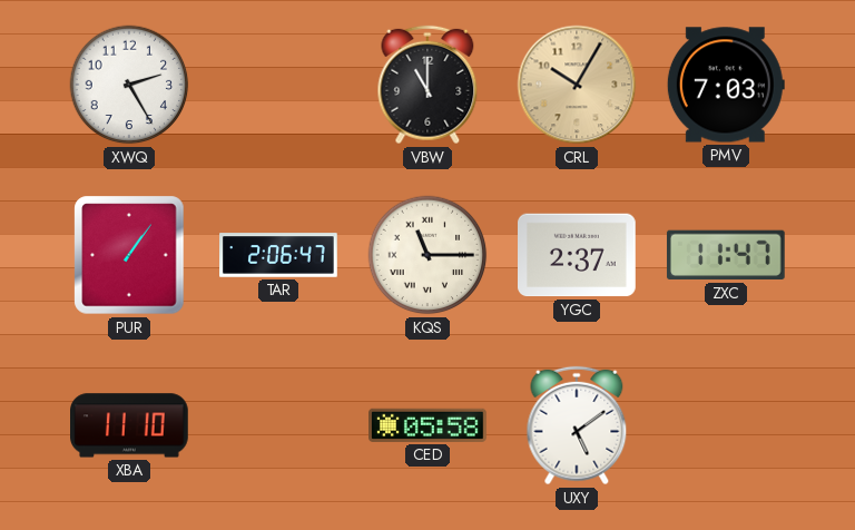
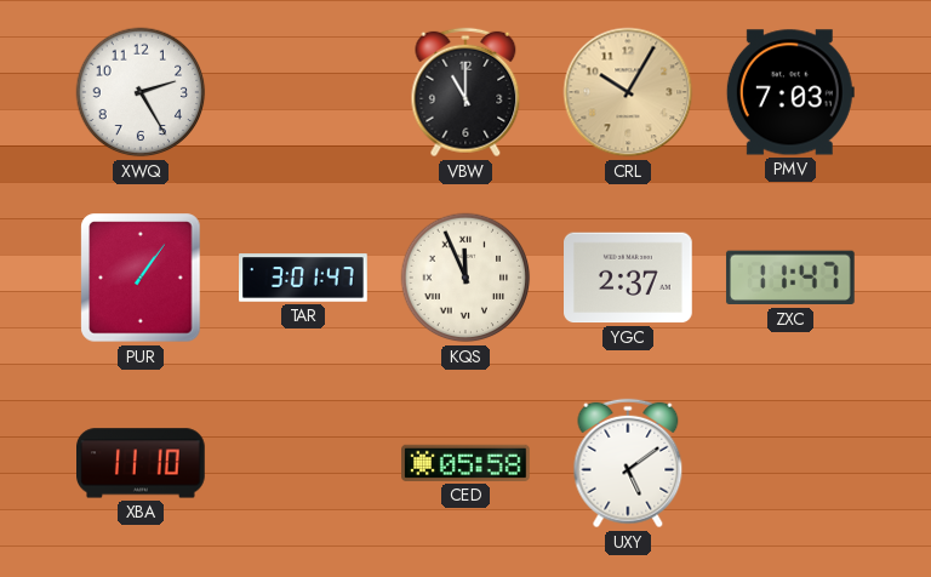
TAR: 2:06 -> 3:01
KQS: 11:15 -> 11:56
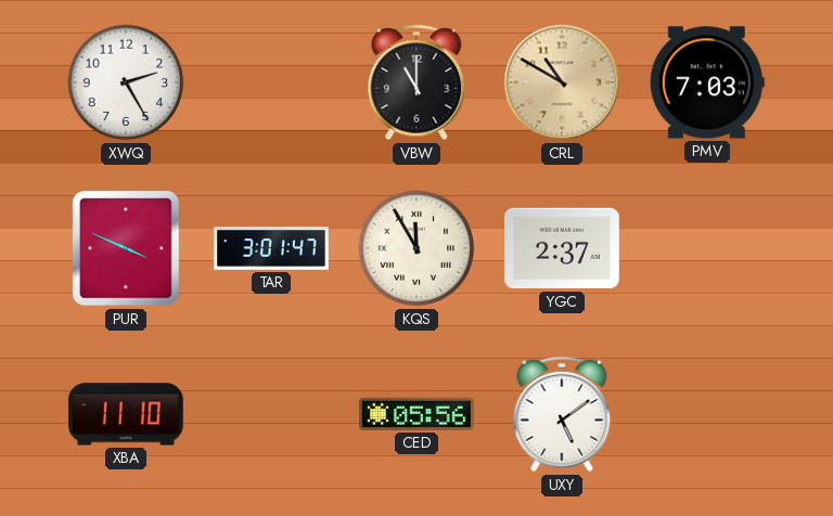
CRL: 10:05 -> 10:50
PUR: 1:06 -> 3:49
KQS: 11:56 -> 11:55
ZXC: 11:47 -> none
CED: 05:58 -> 05:56
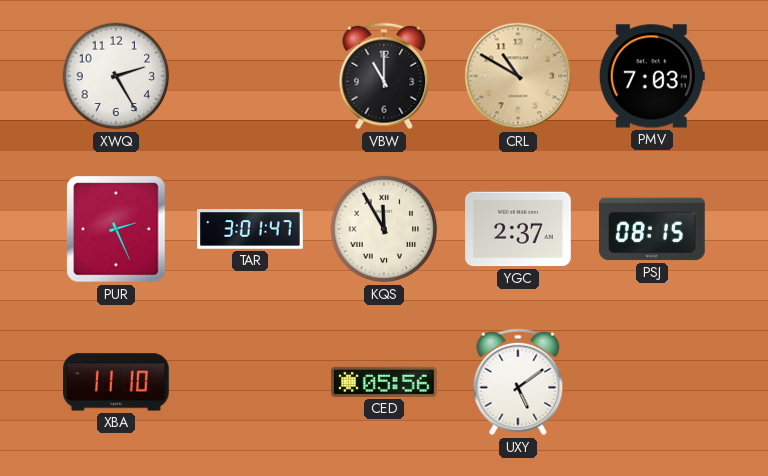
PUR: 3:49 -> 2:26
PSJ: none -> 08:15
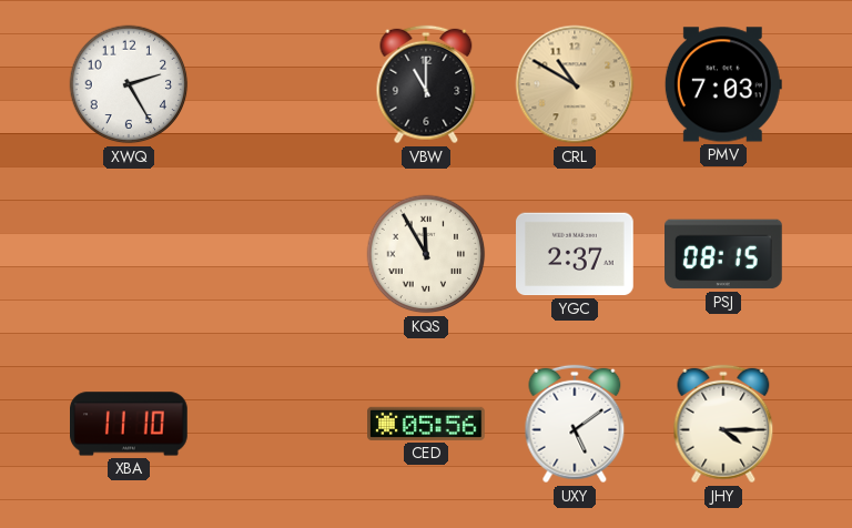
PUR: 2:26 -> none
TAR: 3:01 -> none
JHY: none -> 4:15
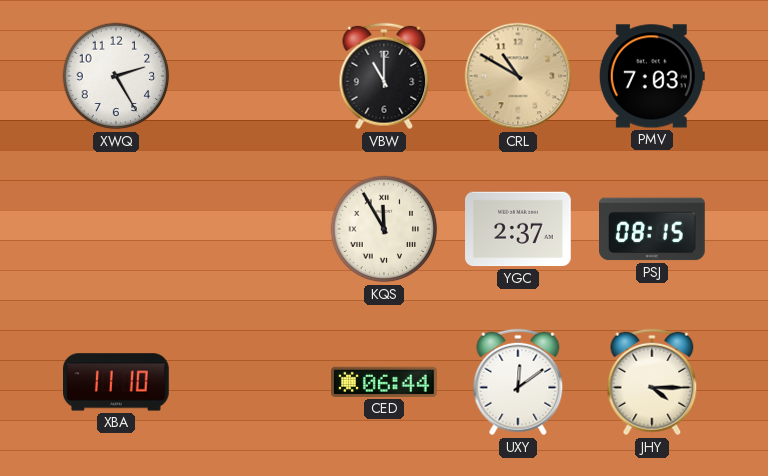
CED: 05:56 -> 06:44
UXY: 5:09 -> 12:09
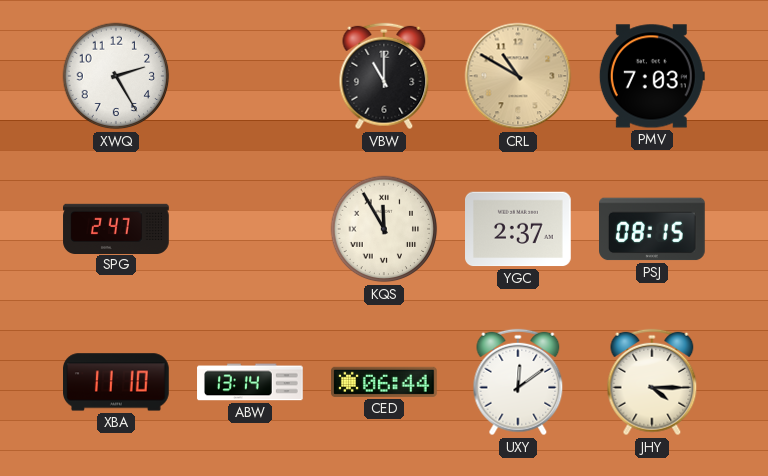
SPG: none -> 2:47
ABW: none -> 13:14
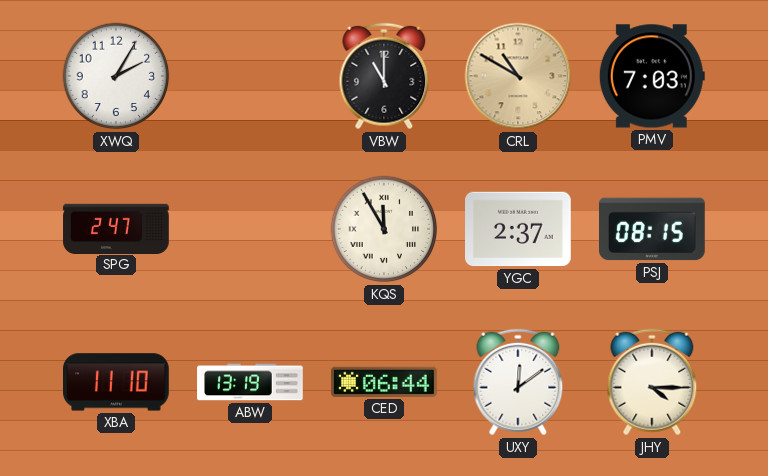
XWQ: 2:25 -> 2:05
ABW: 13:14 -> 13:19
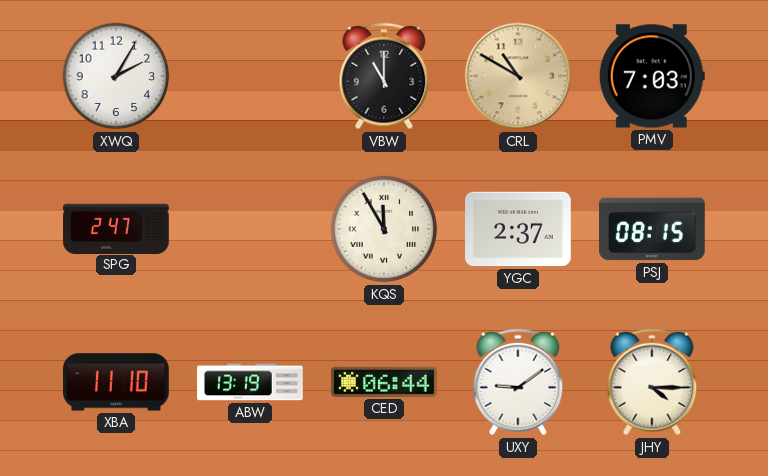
UXY: 12:09 -> 9:09
